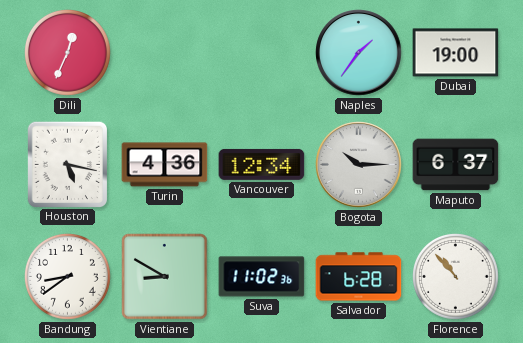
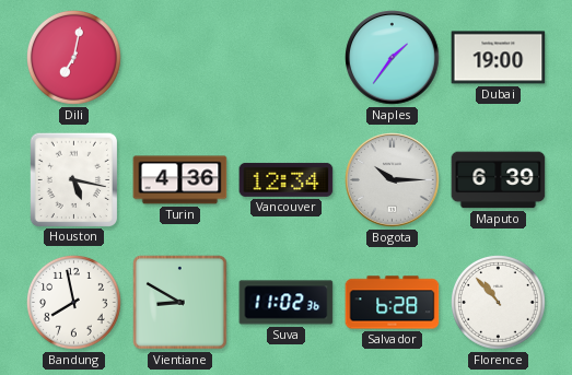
Dili: 12:34 -> 7:02
Maputo: 6:37 -> 6:39
Bandung: 8:39 -> 7:58
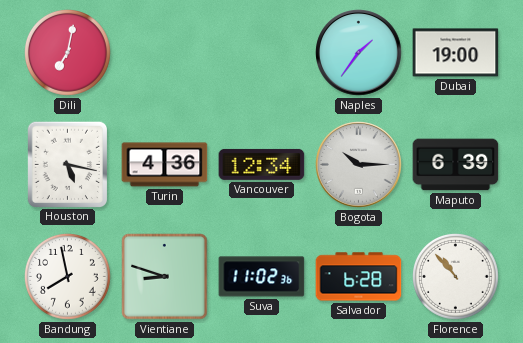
Vientiane: 8:50 -> 8:48
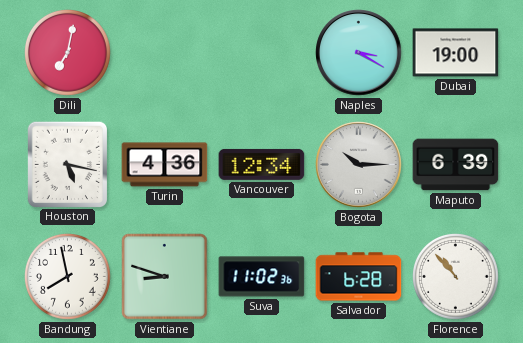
Naples: 1:36 -> 3:20
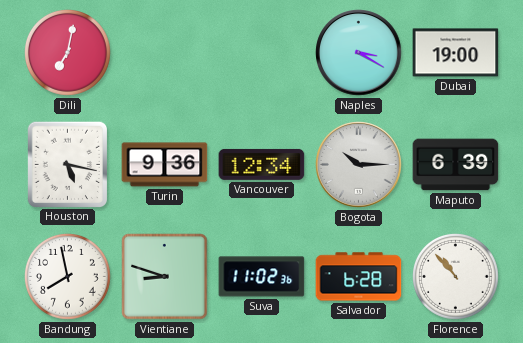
Turin: 4:36 -> 9:36
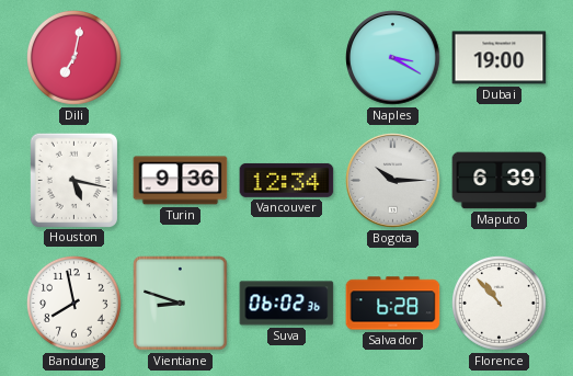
Suva: 11:02 -> 06:02
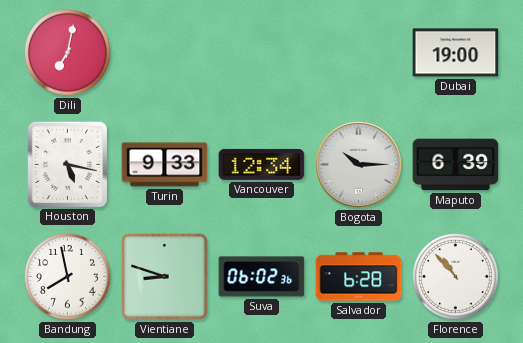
Naples: 3:20 -> none
Turin: 9:36 -> 9:33
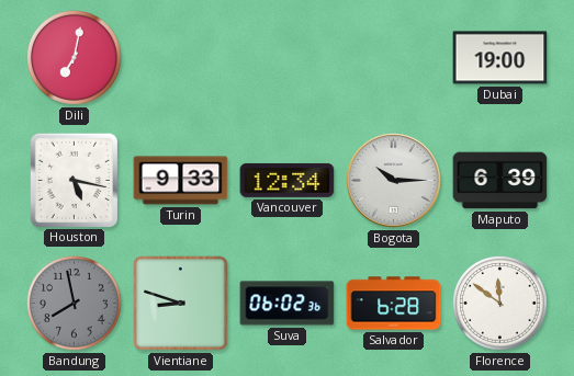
Bandung dial: white -> grey
Florence: 10:53 -> 11:51
